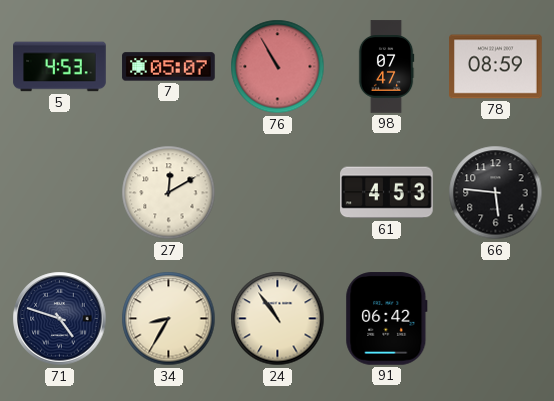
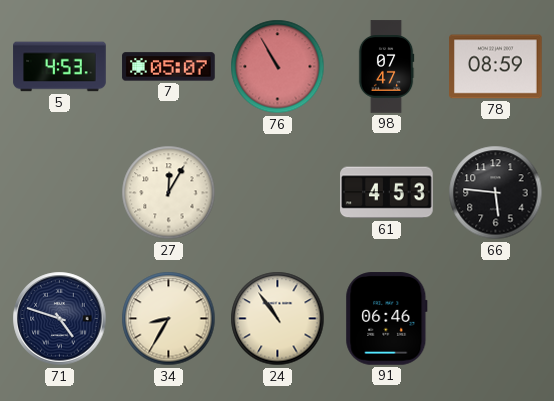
27: 12:10 -> 12:05
91: 06:42 -> 06:46
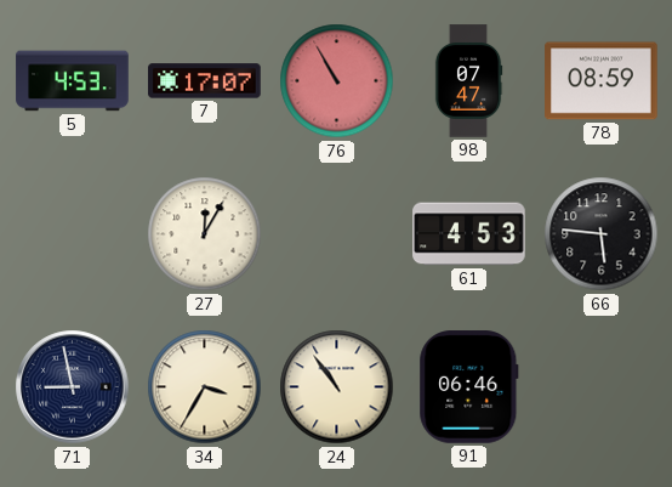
7: 05:07 -> 17:07
71: 4:48 -> 8:58
34: 8:35 -> 3:35
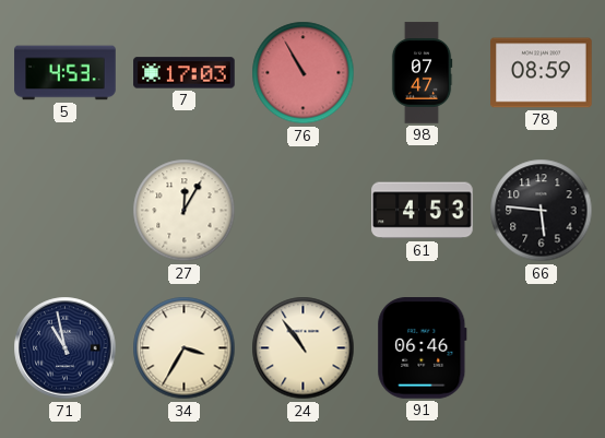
7: 17:07 -> 17:03
71: 8:58 -> 10:58
